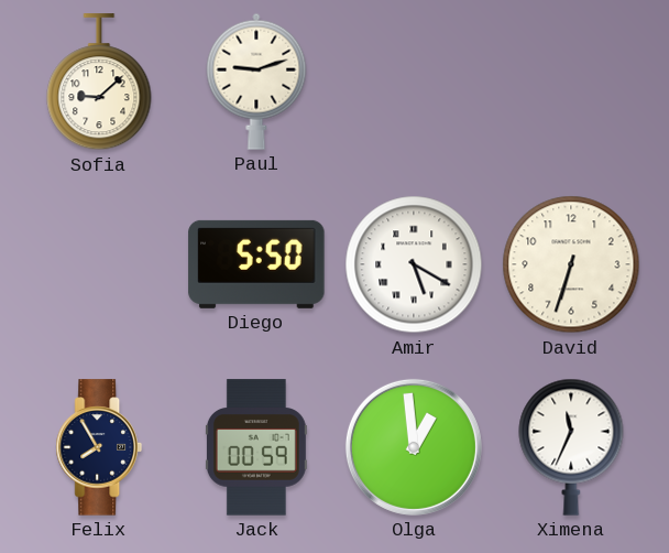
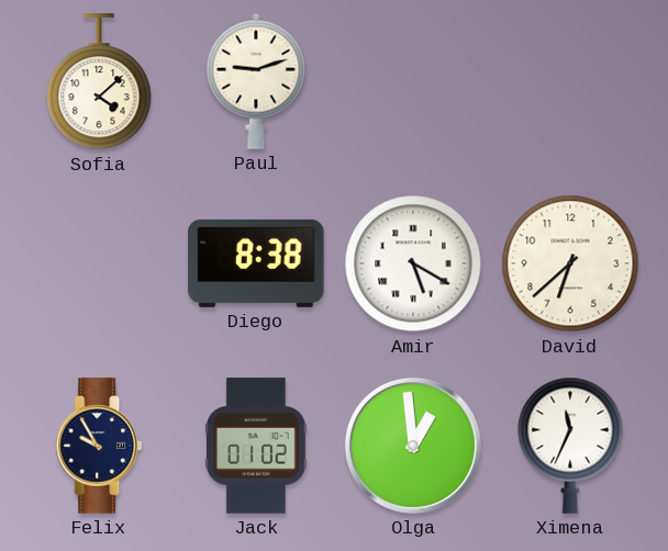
Sofia: 9:08 -> 4:08
Diego: 5:50 -> 8:38
David: 6:33 -> 6:38
Felix: 7:55 -> 9:55
Jack: 00:59 -> 01:02
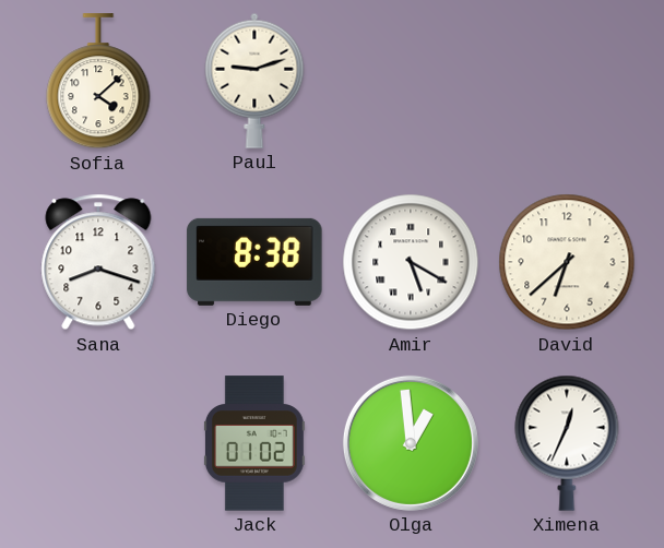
Sana: none -> 8:18
Felix: 9:55 -> none
Ximena: 11:34 -> 12:34
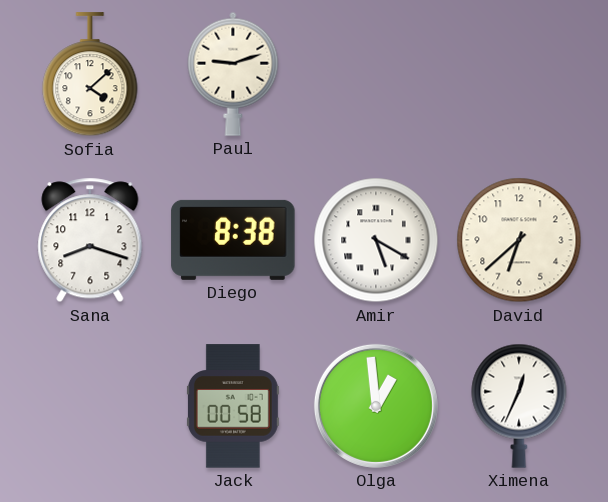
Jack: 01:02 -> 00:58
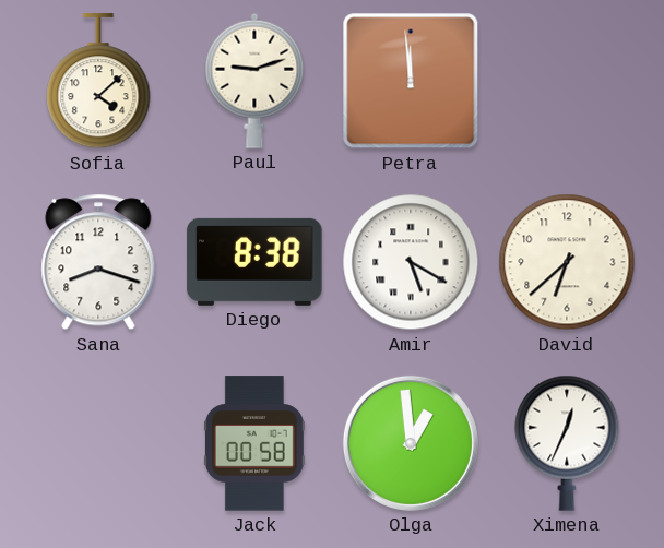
Petra: none -> 11:59
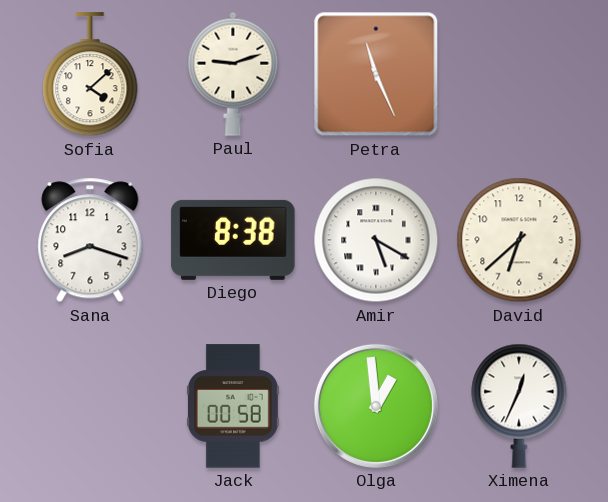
Petra: 11:59 -> 11:26
